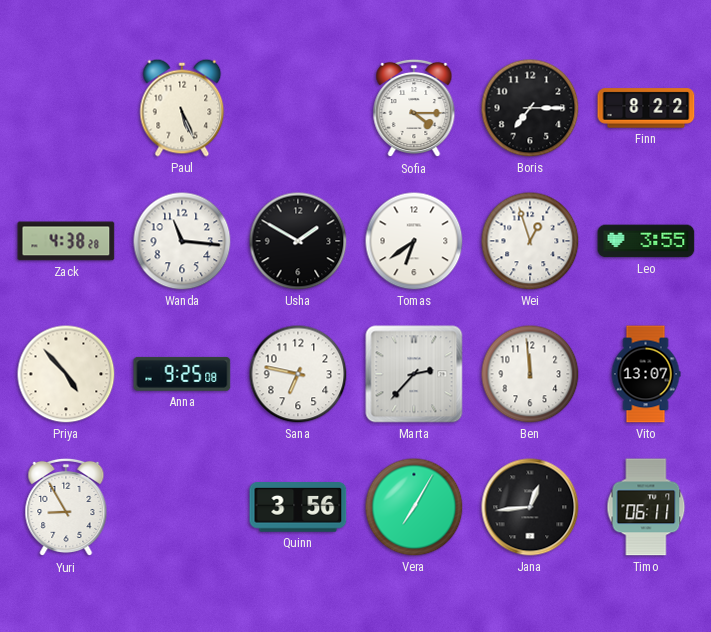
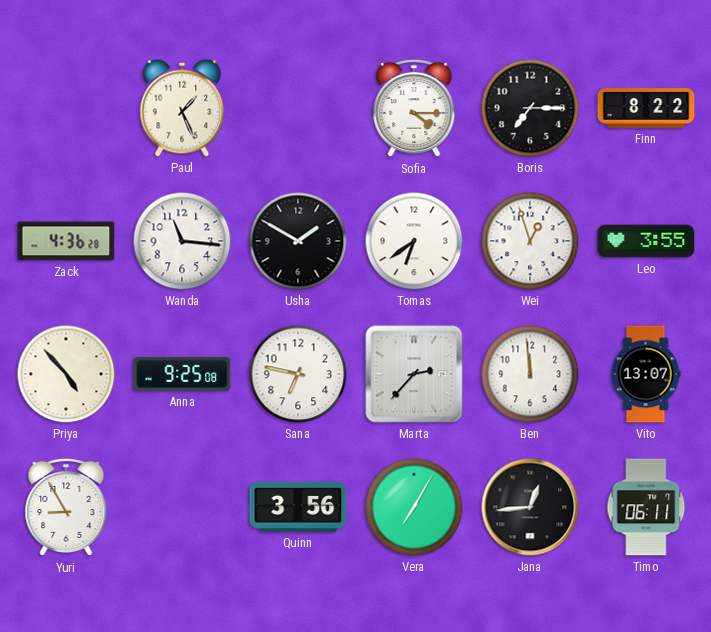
Paul: 5:26 -> 1:26
Zack: 4:38 -> 4:36
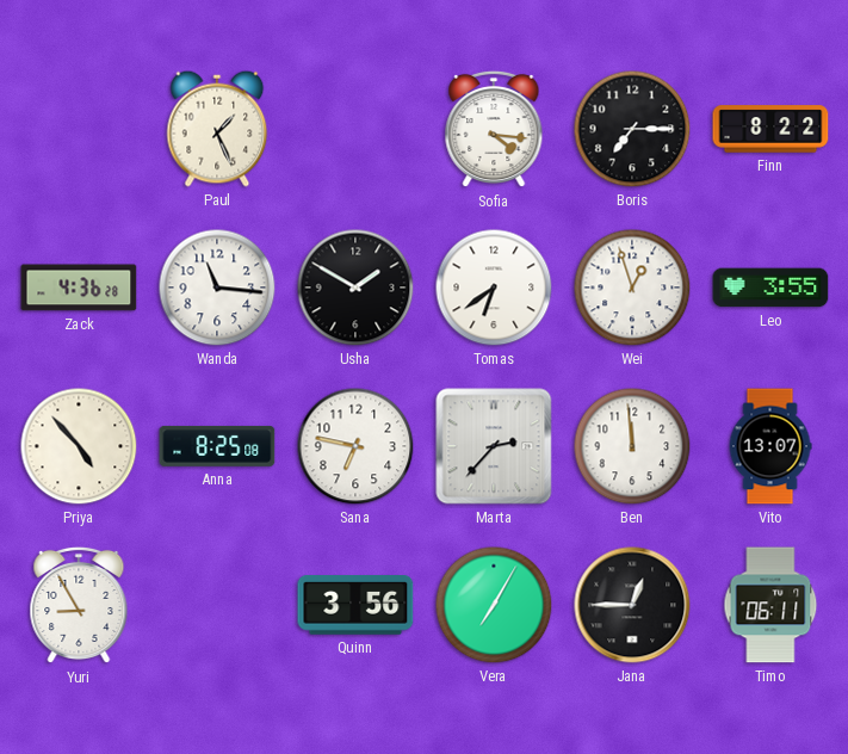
Sofia: 4:15 -> 4:16
Anna: 9:25 -> 8:25
Jana: 12:44 -> 12:45
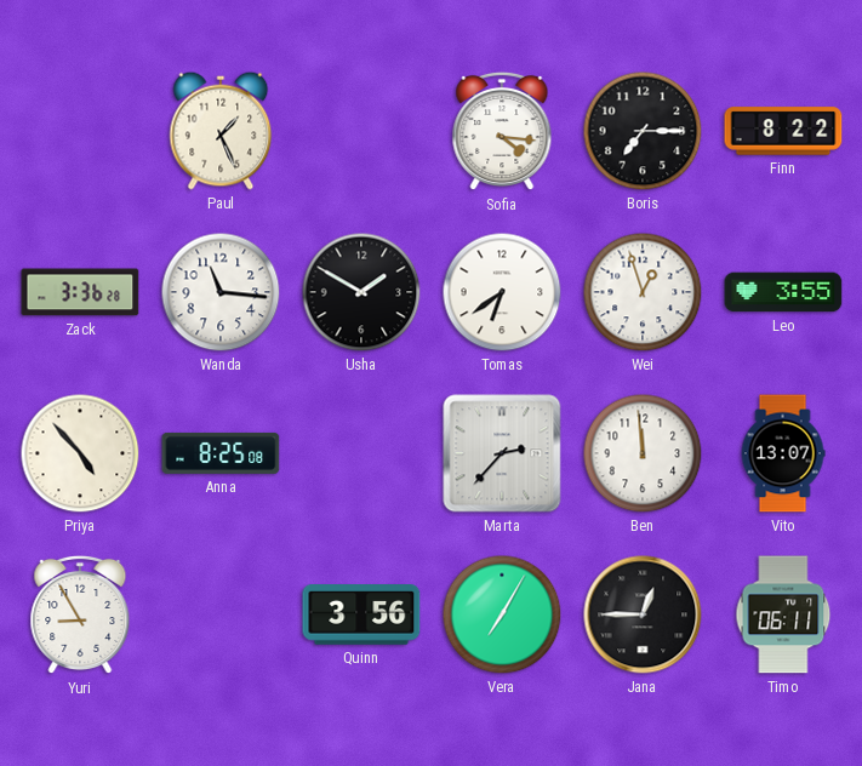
Zack: 4:36 -> 3:36
Sana: 6:47 -> none
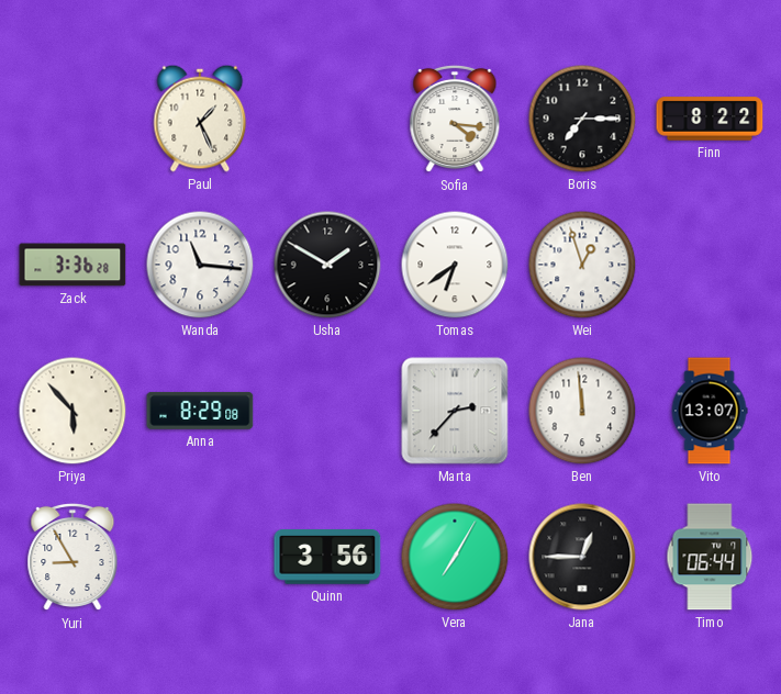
Leo: 3:55 -> none
Priya: 4:53 -> 5:53
Anna: 8:25 -> 8:29
Timo: 06:11 -> 06:44
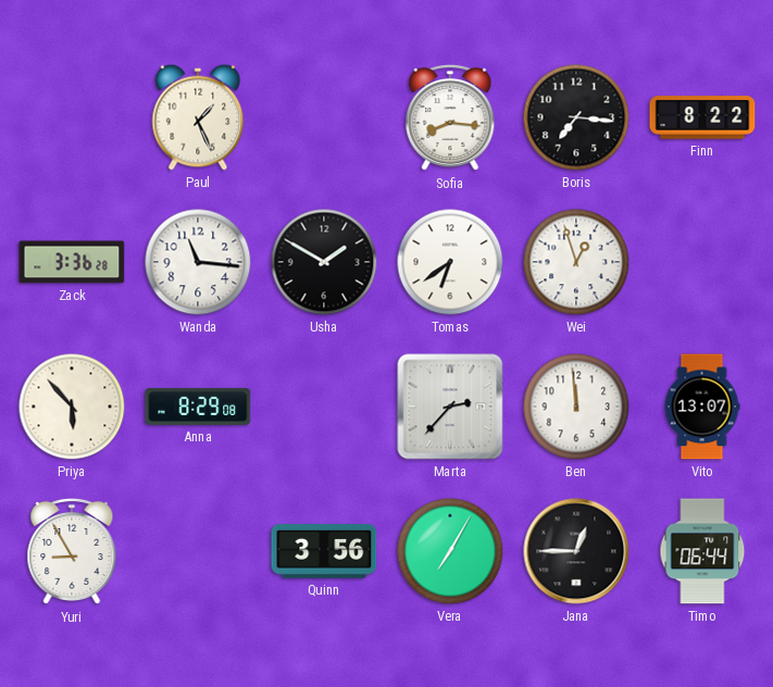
Sofia: 4:16 -> 8:16
Boris: 7:15 -> 7:16
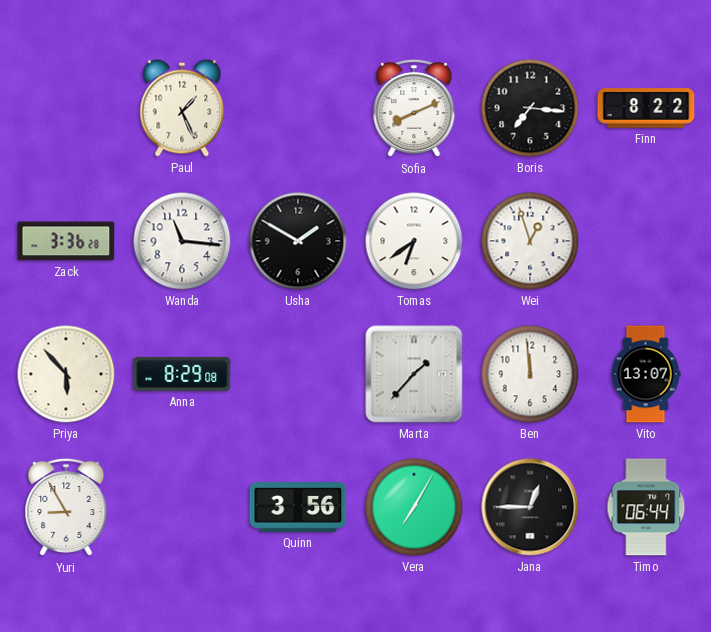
Sofia: 8:16 -> 8:11
Marta: 2:37 -> 1:37
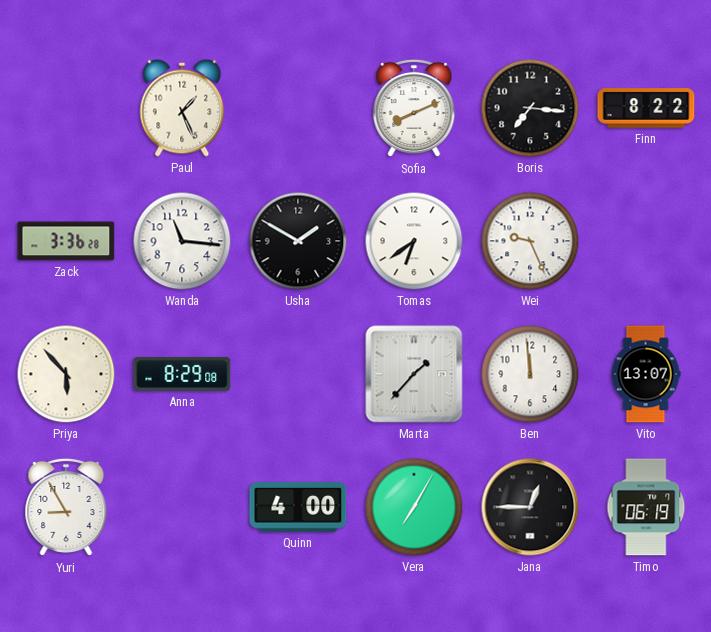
Wei: 12:57 -> 9:26
Quinn: 3:56 -> 4:00
Timo: 06:44 -> 06:19
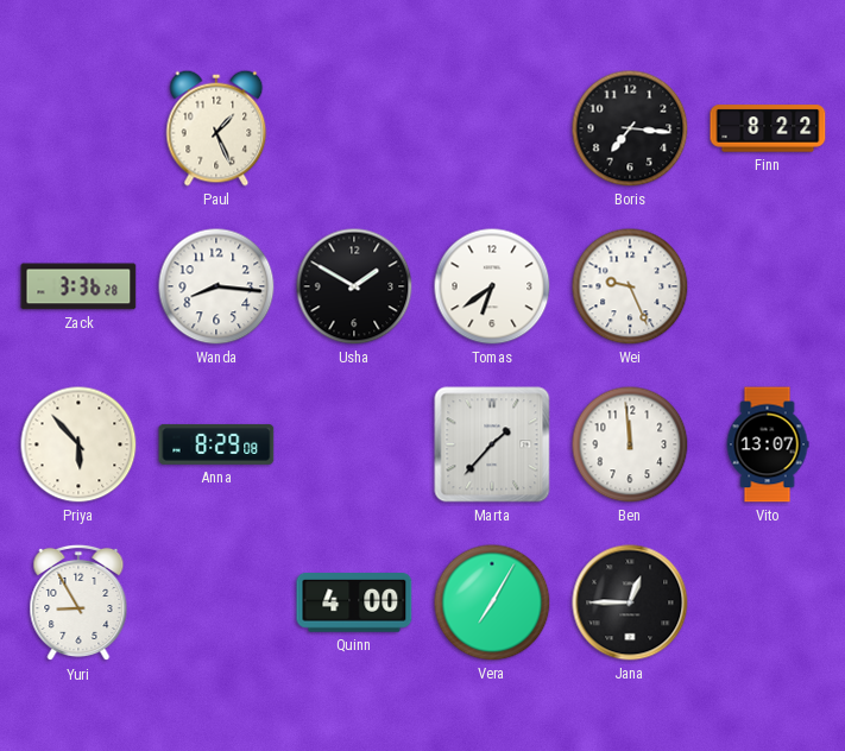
Sofia: 8:11 -> none
Wanda: 11:16 -> 8:16
Timo: 06:19 -> none
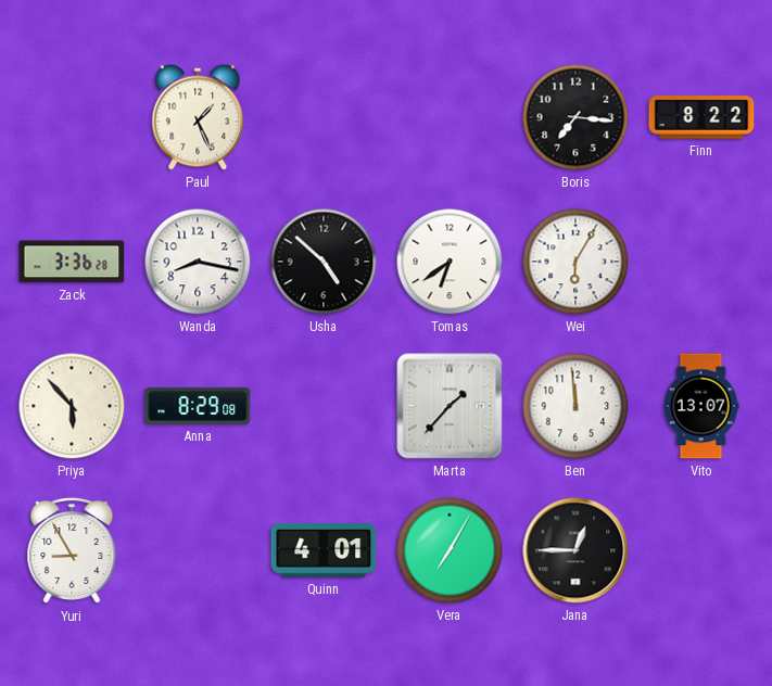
Wanda: 8:16 -> 8:17
Usha: 1:50 -> 4:52
Wei: 9:26 -> 6:05
Quinn: 4:00 -> 4:01
